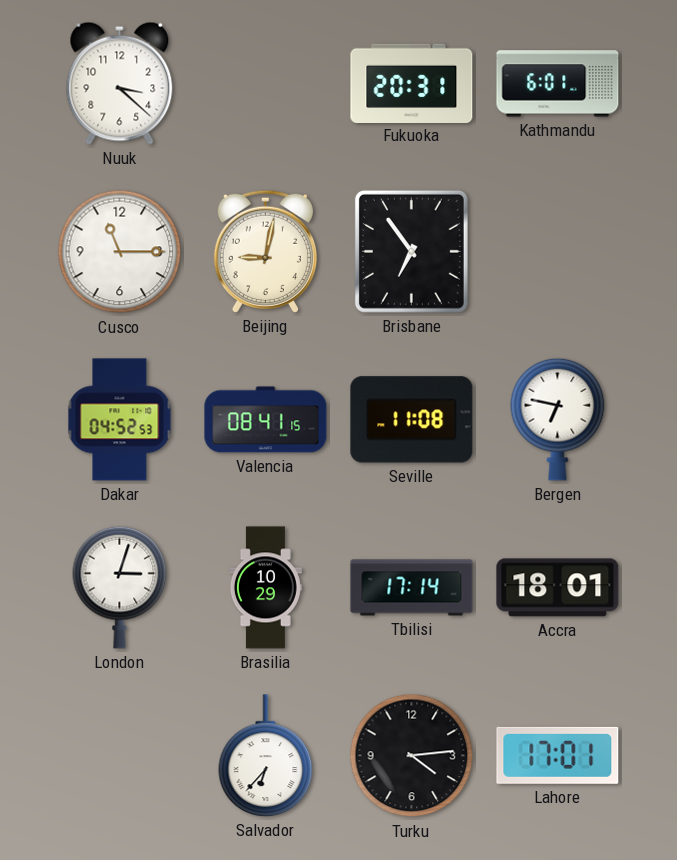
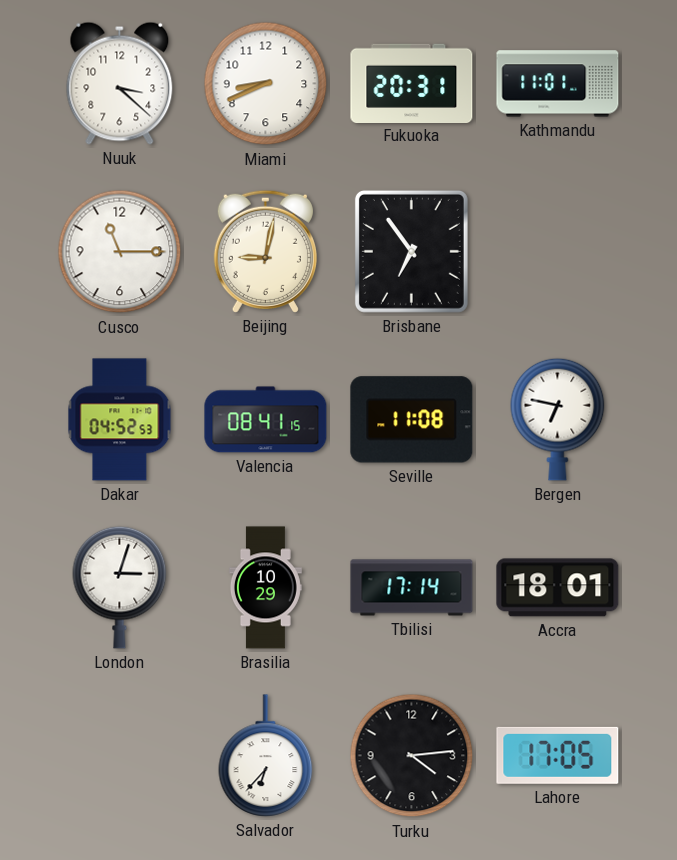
Miami: none -> 8:41
Kathmandu: 6:01 -> 11:01
Lahore: 17:01 -> 17:05
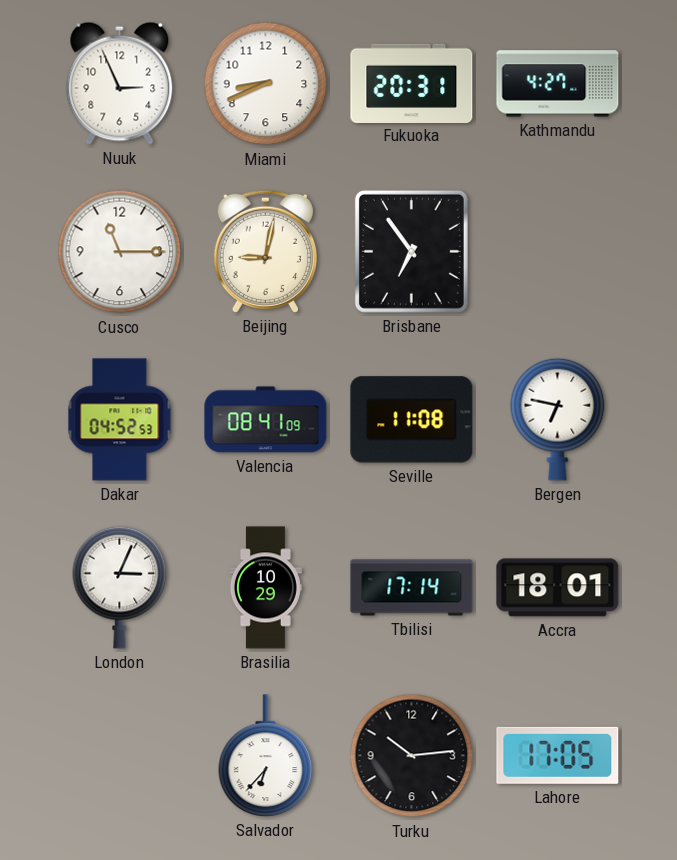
Nuuk: 3:22 -> 2:56
Kathmandu: 11:01 -> 4:27
Valencia: 08:41:15 -> 08:41:09
London: 3:03 -> 3:04
Turku: 4:14 -> 10:14
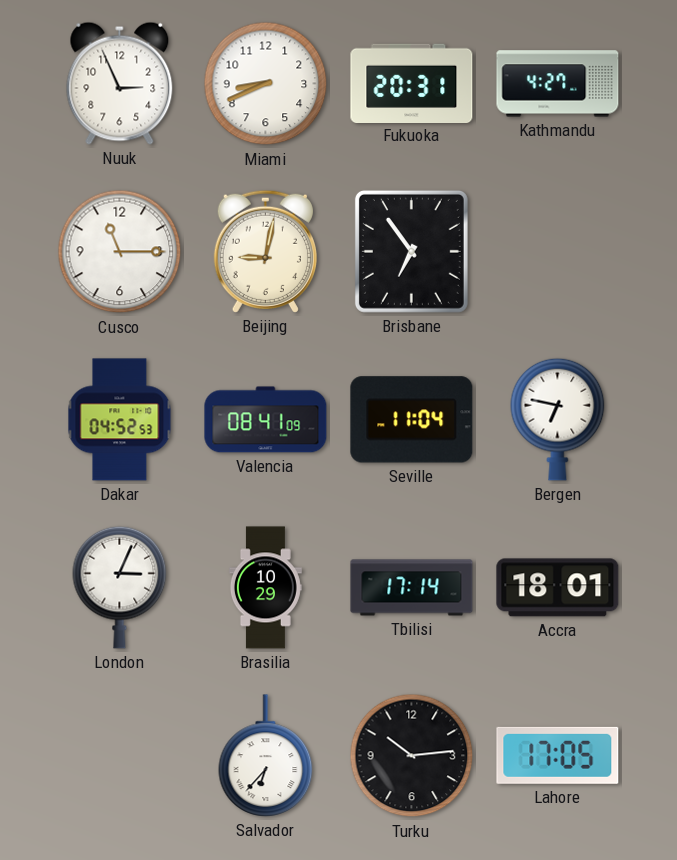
Seville: 11:08 -> 11:04
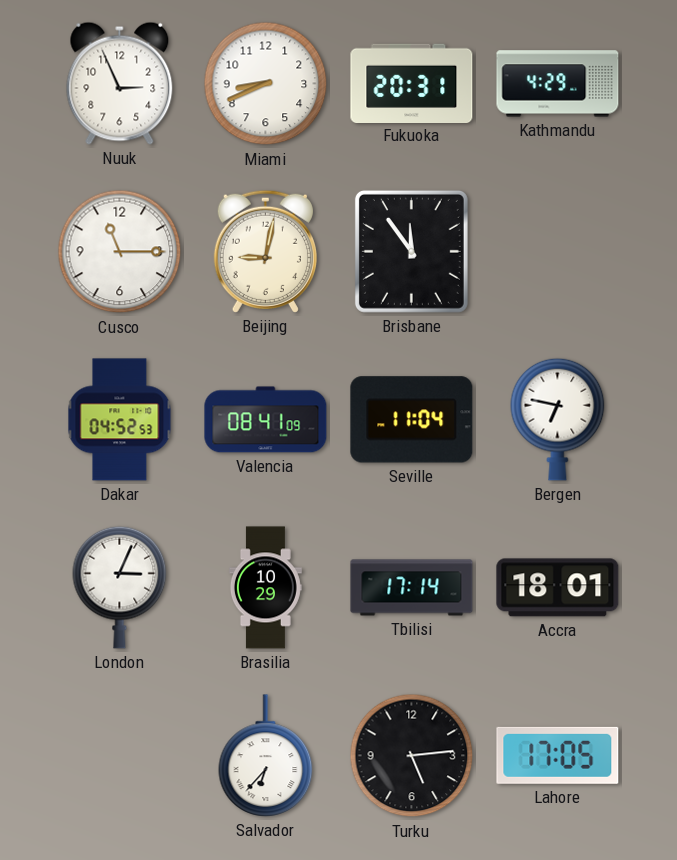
Kathmandu: 4:27 -> 4:29
Brisbane: 6:54 -> 11:54
Turku: 10:14 -> 5:14
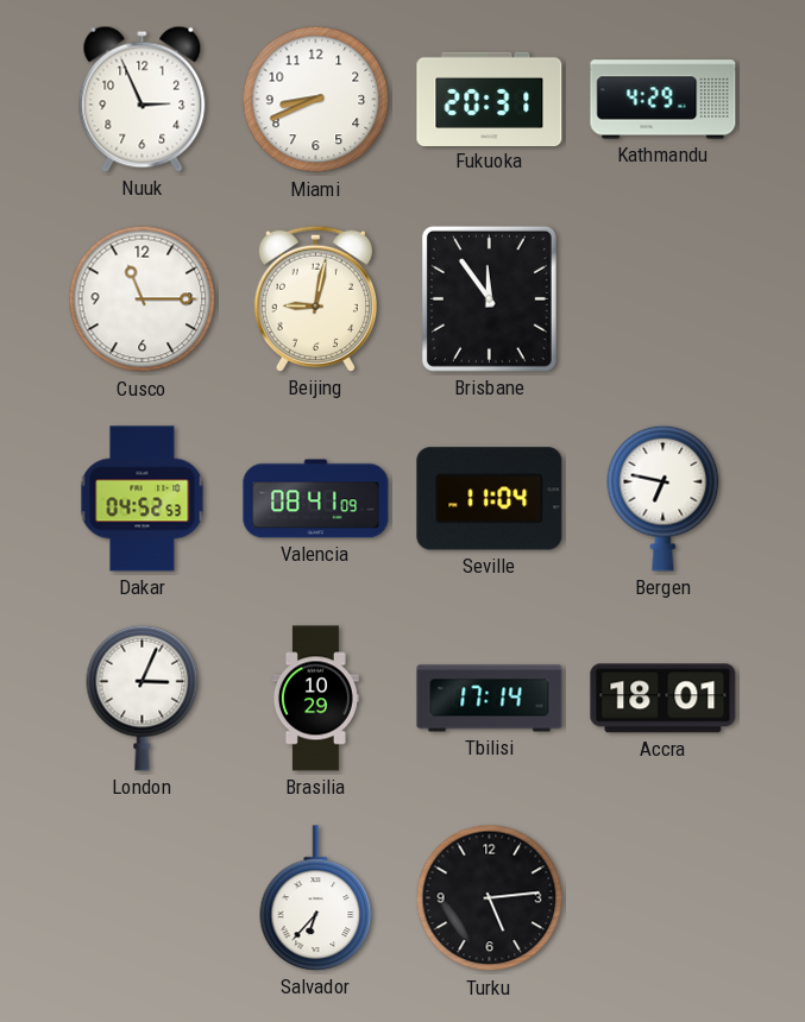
Lahore: 17:05 -> none
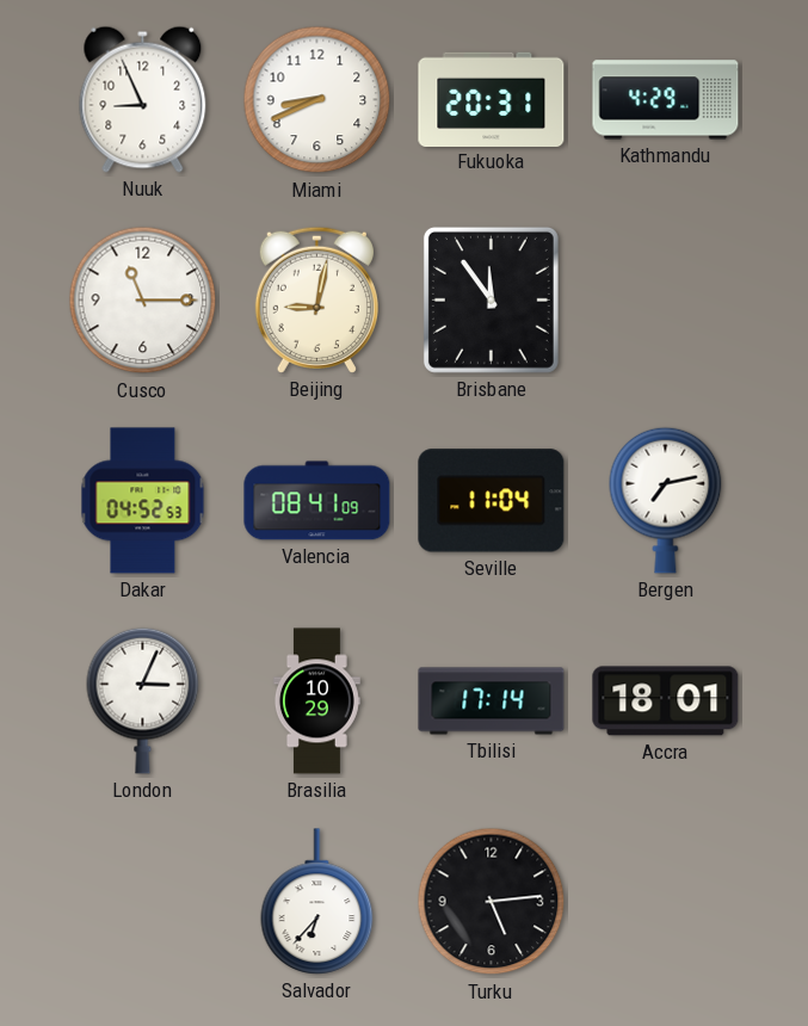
Nuuk: 2:56 -> 8:56
Bergen: 6:47 -> 7:13
